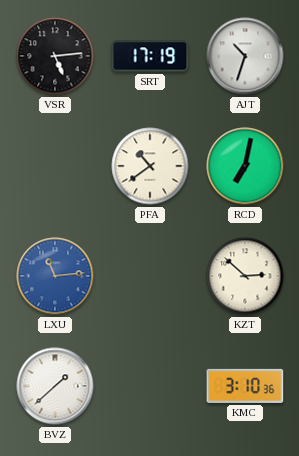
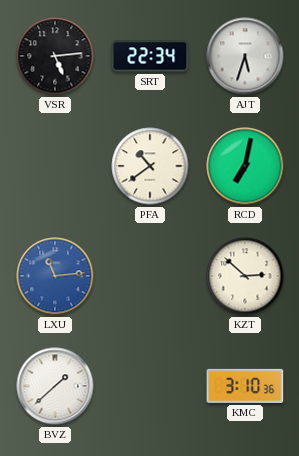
SRT: 17:19 -> 22:34
AJT: 10:33 -> 5:33
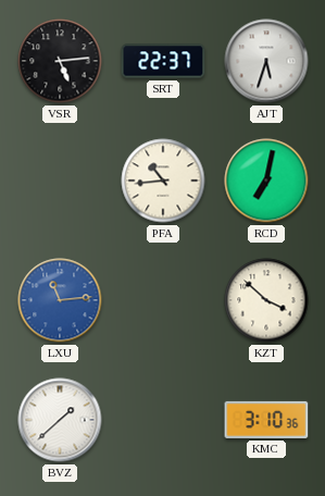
SRT: 22:34 -> 22:37
PFA: 10:39 -> 10:44
KZT: 2:52 -> 3:52
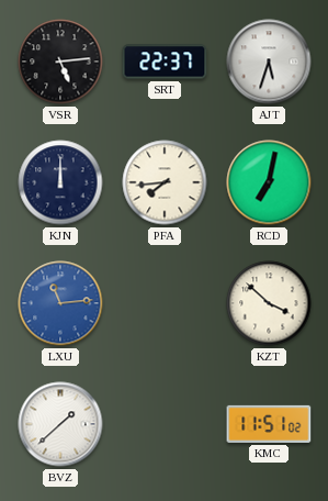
KJN: none -> 12:00
PFA: 10:44 -> 7:44
KMC: 3:10 -> 11:51
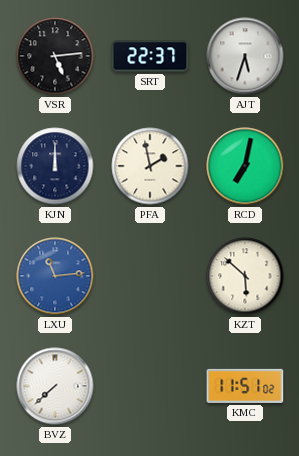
PFA: 7:44 -> 1:58
KZT: 3:52 -> 5:52
BVZ: 1:38 -> 7:38
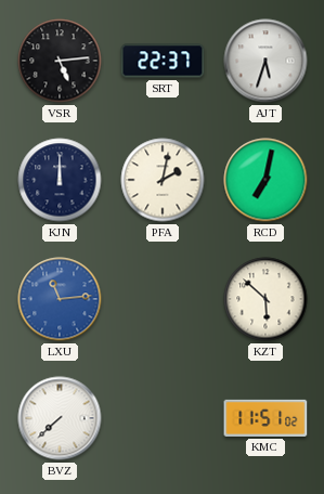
PFA: 1:58 -> 2:02
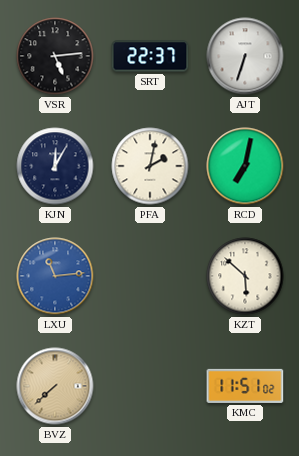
AJT: 5:33 -> 6:33
KJN: 12:00 -> 12:05
BVZ dial: white -> champagne
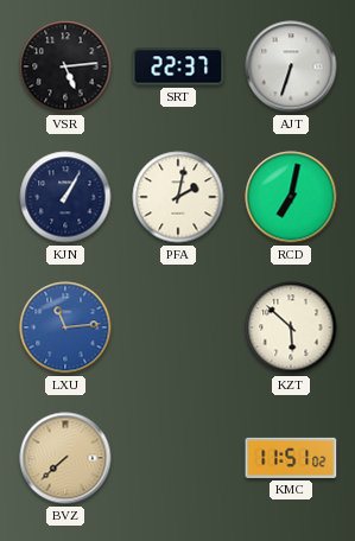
KJN: 12:05 -> 1:05
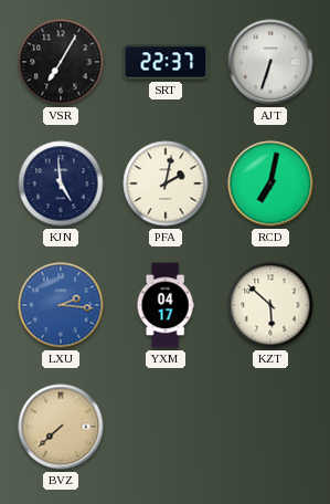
VSR: 5:14 -> 7:05
KJN: 1:05 -> 4:59
LXU: 11:14 -> 2:16
YXM: none -> 04:17
KMC: 11:51 -> none
